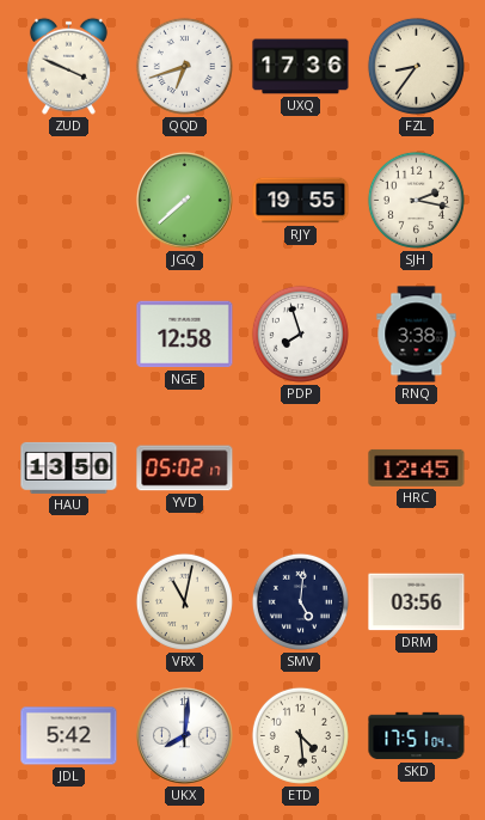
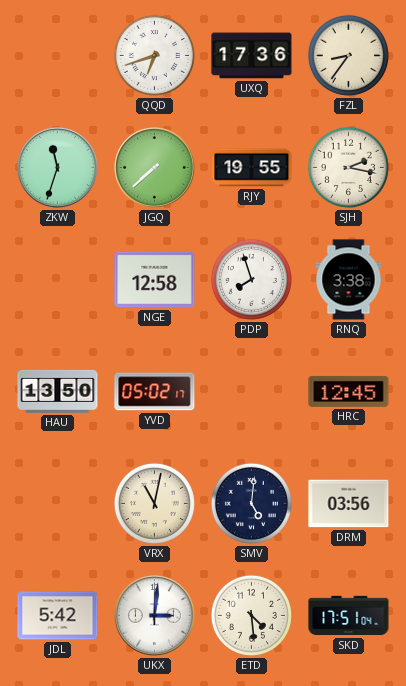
ZUD: 3:49 -> none
ZKW: none -> 11:33
UKX: 8:01 -> 3:01
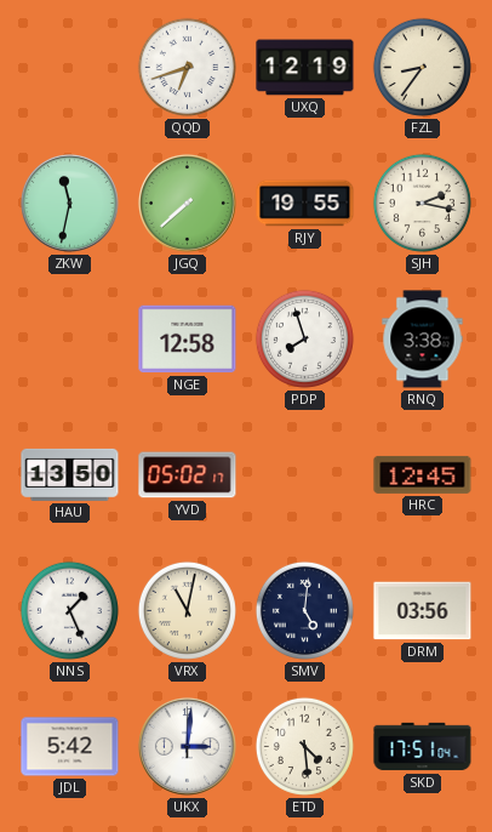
UXQ: 17:36 -> 12:19
ZKW: 11:33 -> 11:32
NNS: none -> 1:26
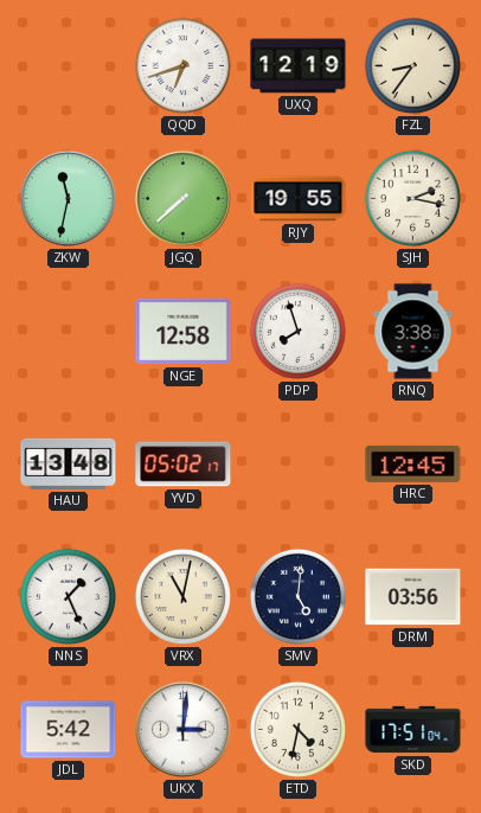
HAU: 13:50 -> 13:48
ETD: 4:29 -> 4:32
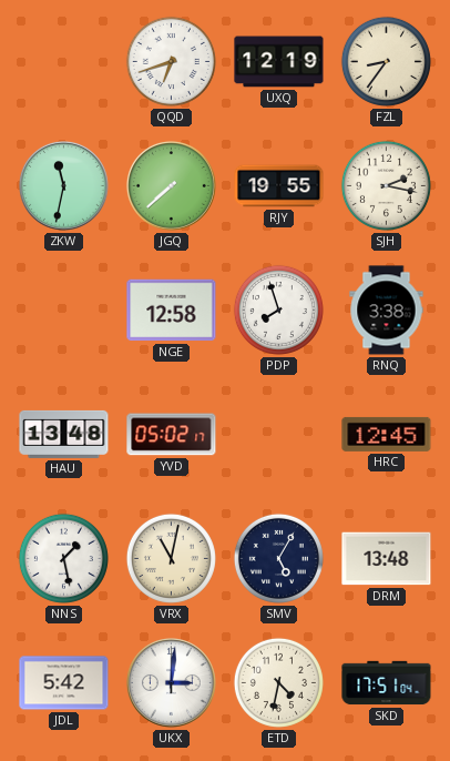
NNS: 1:26 -> 1:28
SMV: 5:01 -> 5:05
DRM: 03:56 -> 13:48
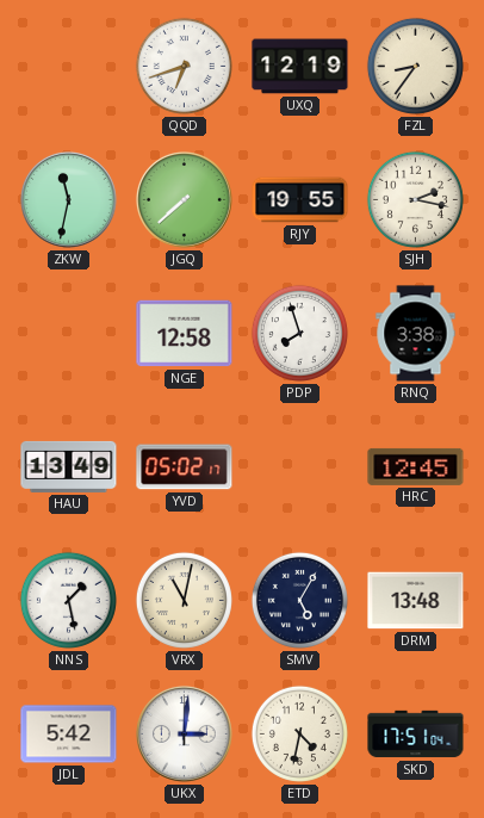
HAU: 13:48 -> 13:49
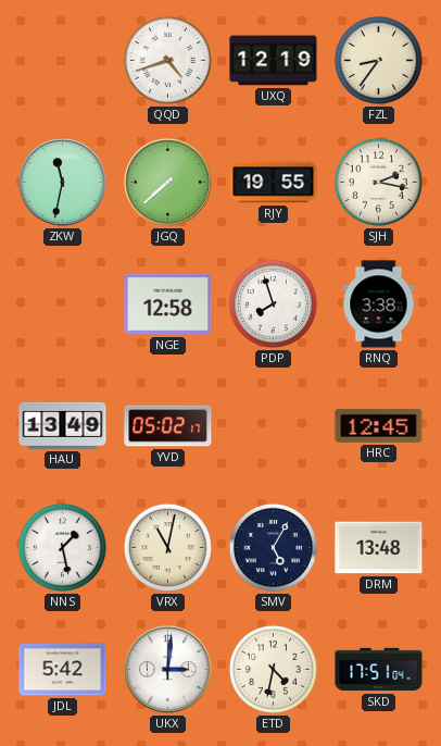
QQD: 6:42 -> 4:42
